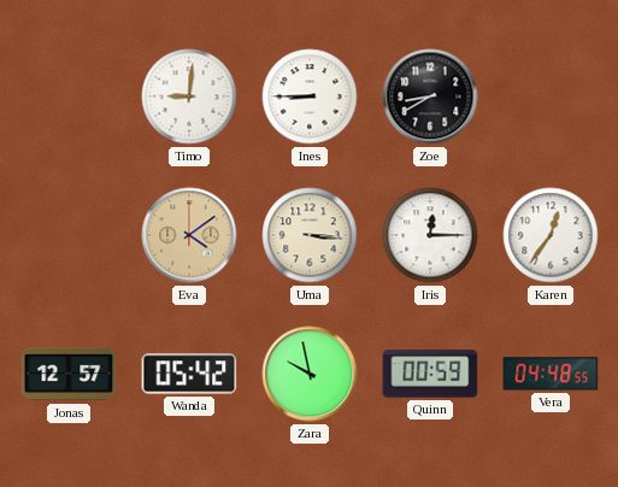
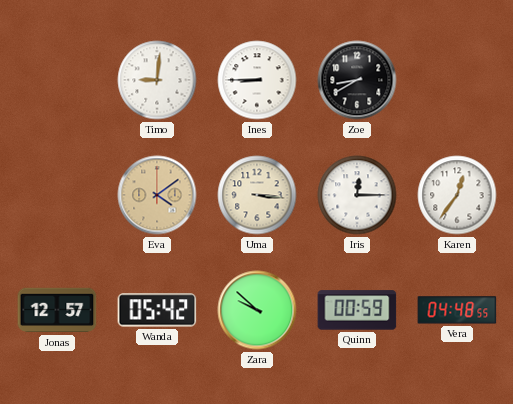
Zara: 9:58 -> 9:52
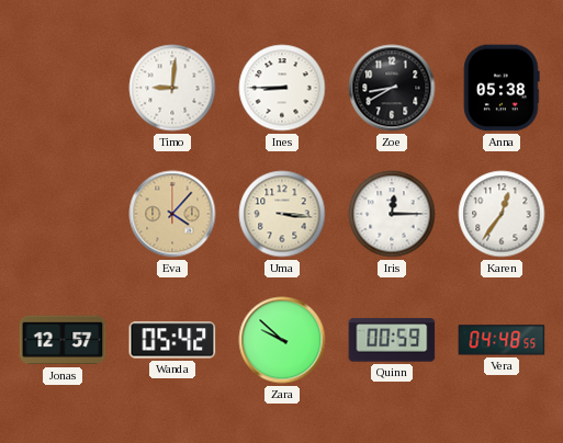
Anna: none -> 05:38
Eva: 4:09 -> 4:07
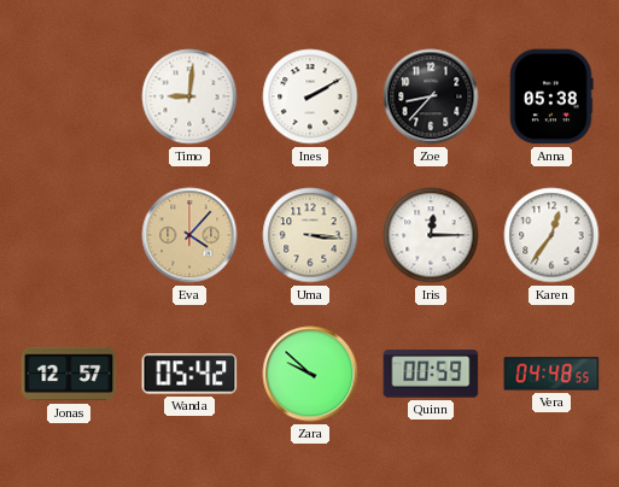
Ines: 8:45 -> 2:10
Zoe: 8:40 -> 8:37
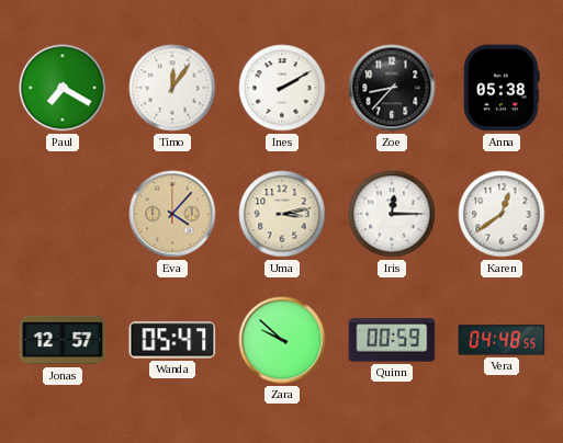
Paul: none -> 7:20
Timo: 9:01 -> 12:06
Uma: 3:16 -> 3:13
Karen: 12:36 -> 12:39
Wanda: 05:42 -> 05:47
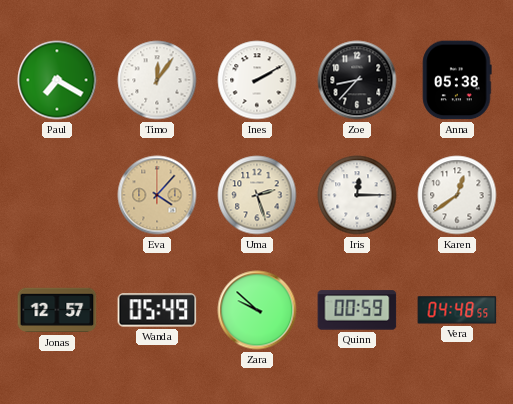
Uma: 3:13 -> 2:27
Wanda: 05:47 -> 05:49
